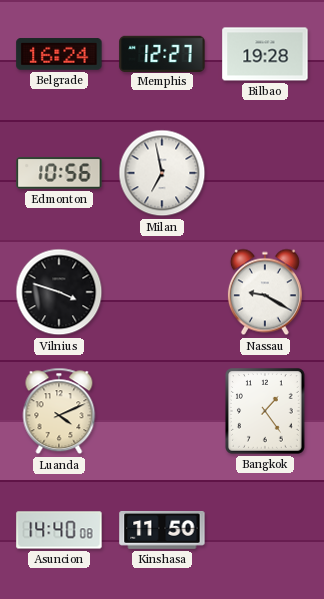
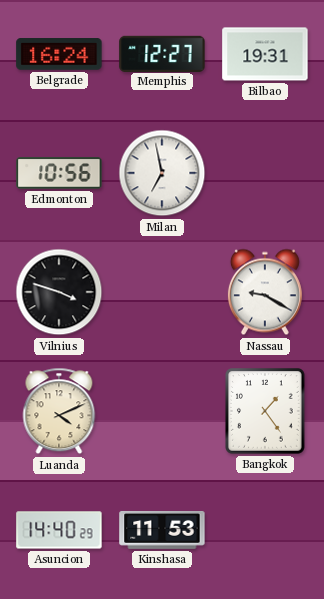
Bilbao: 19:28 -> 19:31
Asuncion: 14:40:08 -> 14:40:29
Kinshasa: 11:50 -> 11:53
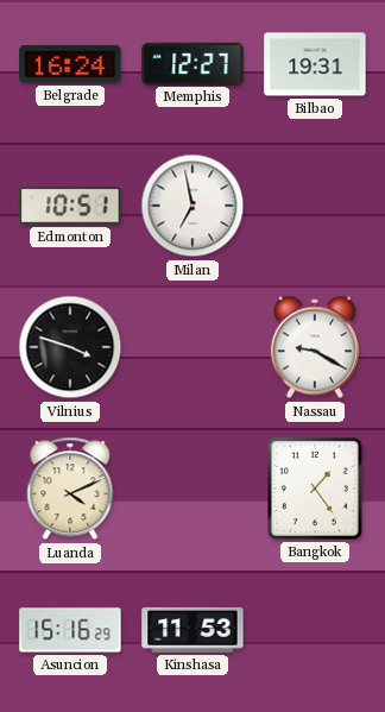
Edmonton: 10:56 -> 10:51
Asuncion: 14:40 -> 15:16
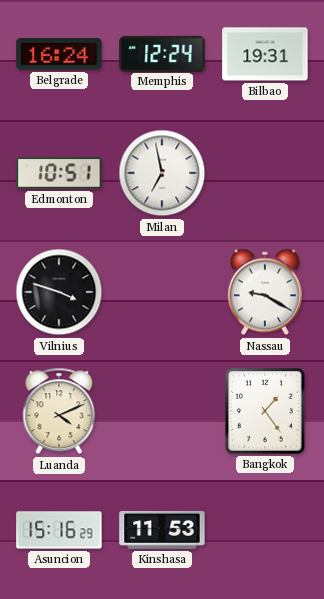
Memphis: 12:27 -> 12:24
